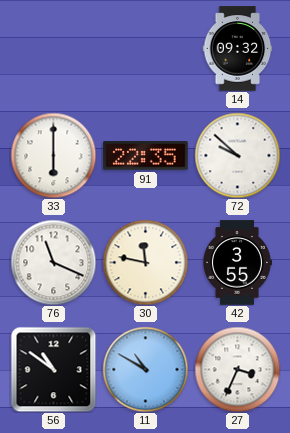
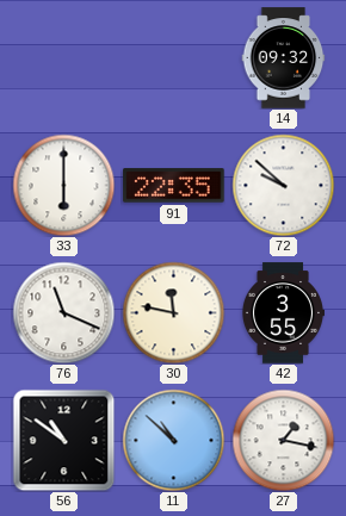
11: 10:50 -> 10:52
27: 3:34 -> 1:17
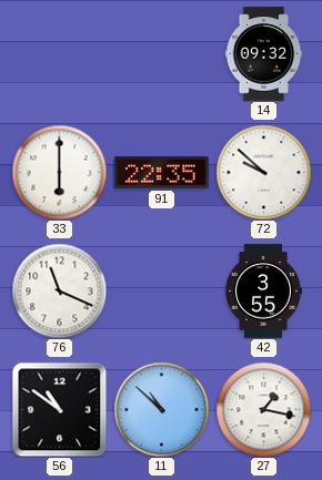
30: 11:47 -> none
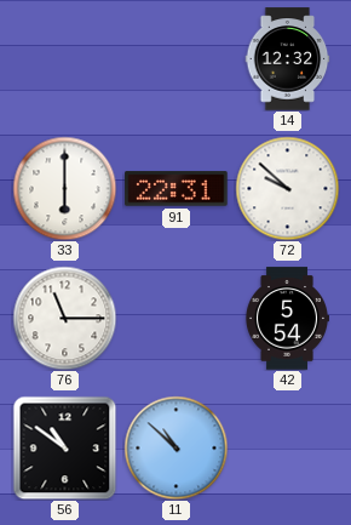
14: 09:32 -> 12:32
91: 22:35 -> 22:31
76: 11:19 -> 11:15
42: 3:55 -> 5:54
27: 1:17 -> none
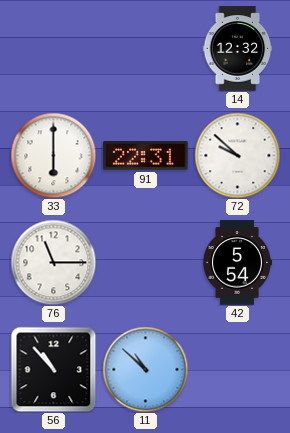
56: 10:51 -> 10:53
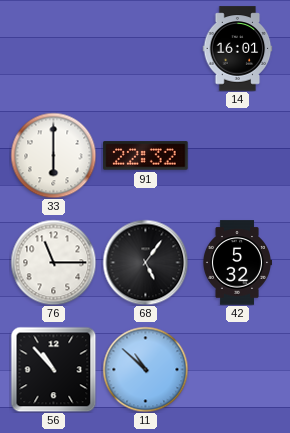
14: 12:32 -> 16:01
91: 22:31 -> 22:32
72: 9:52 -> none
68: none -> 5:06
42: 5:54 -> 5:32
